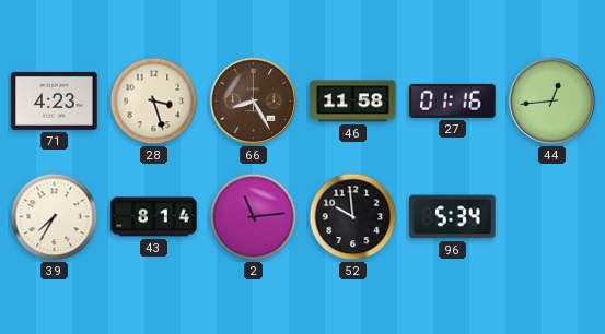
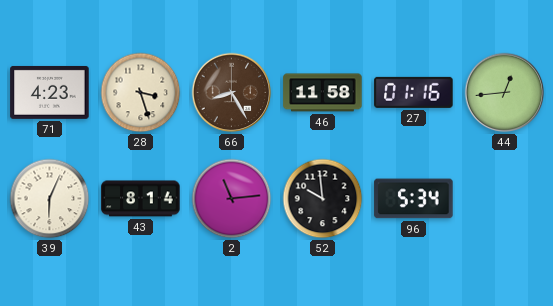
39: 7:35 -> 6:04
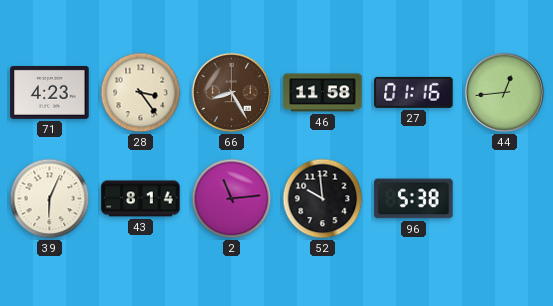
28: 3:27 -> 3:24
96: 5:34 -> 5:38
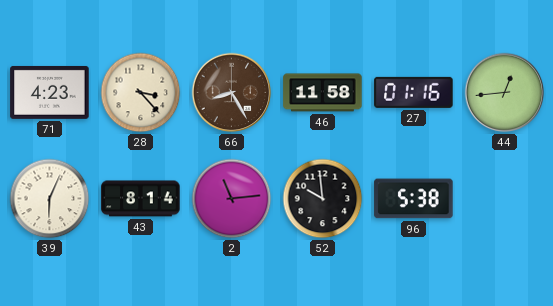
28: 3:24 -> 3:23
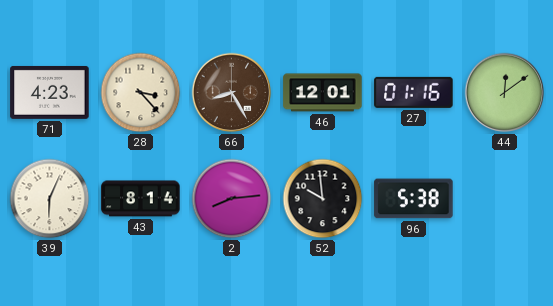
46: 11:58 -> 12:01
44: 12:44 -> 12:09
2: 11:14 -> 8:14
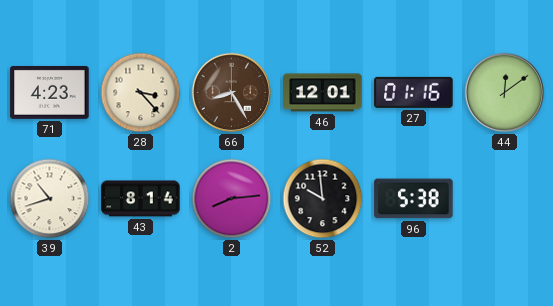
39: 6:04 -> 10:42
